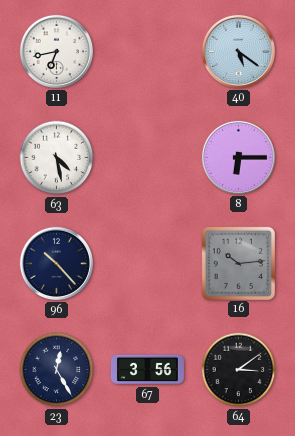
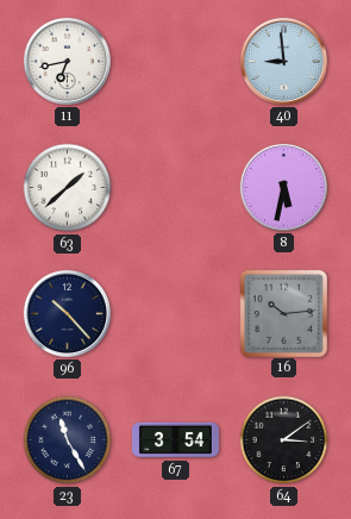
40: 5:21 -> 8:59
63: 4:28 -> 1:38
8: 6:15 -> 5:32
23: 12:25 -> 11:25
67: 3:56 -> 3:54
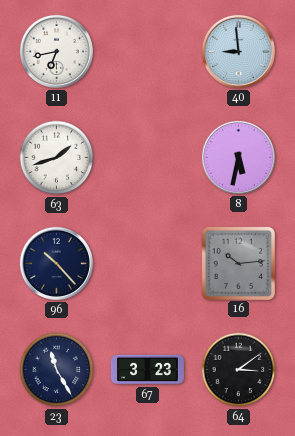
63: 1:38 -> 1:42
67: 3:54 -> 3:23
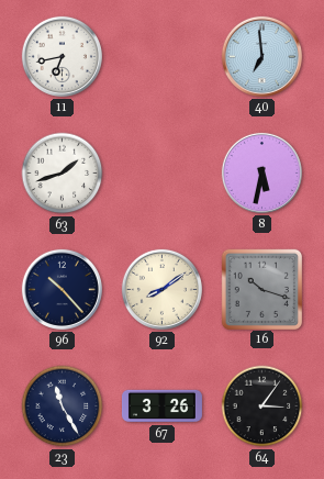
40: 8:59 -> 6:59
92: none -> 8:09
16: 10:14 -> 10:18
67: 3:23 -> 3:26
64: 3:09 -> 3:06
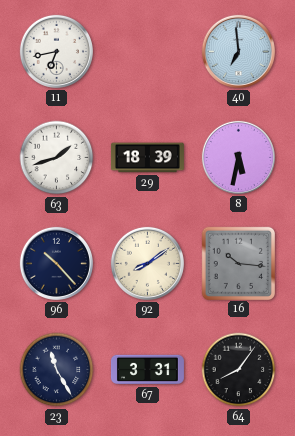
29: none -> 18:39
16: 10:18 -> 10:16
67: 3:26 -> 3:31
64: 3:06 -> 8:06
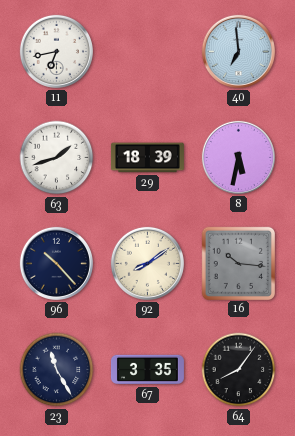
67: 3:31 -> 3:35
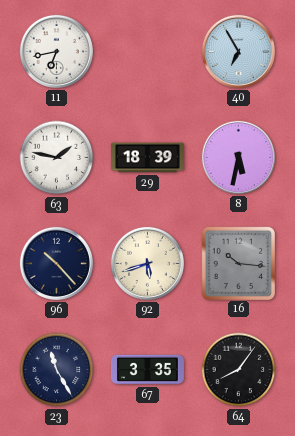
40: 6:59 -> 6:55
63: 1:42 -> 1:47
92: 8:09 -> 5:42
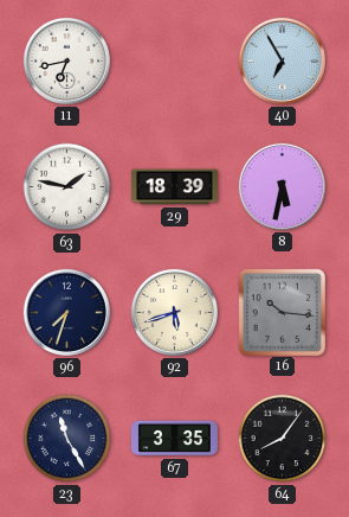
96: 10:23 -> 7:33
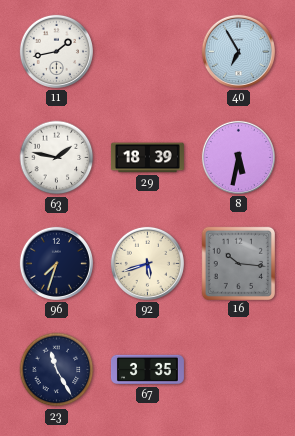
11: 6:43 -> 1:43
64: 8:06 -> none
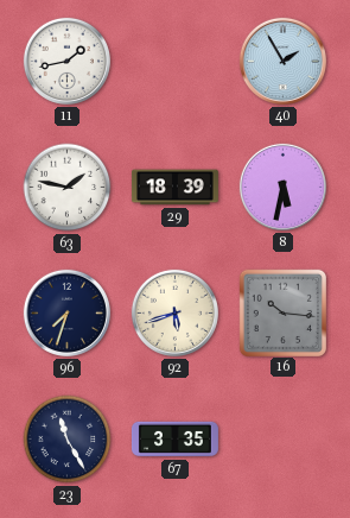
40: 6:55 -> 1:55
